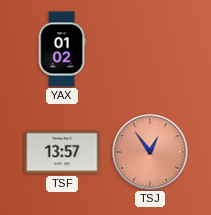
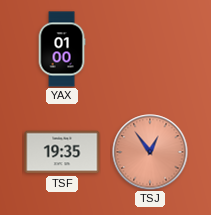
YAX: 01:02 -> 01:00
TSF: 13:57 -> 19:35
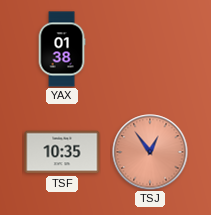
YAX: 01:00 -> 01:38
TSF: 19:35 -> 10:35
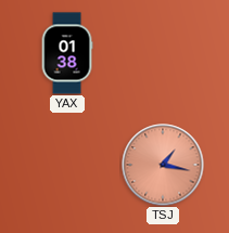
TSF: 10:35 -> none
TSJ: 12:54 -> 1:17
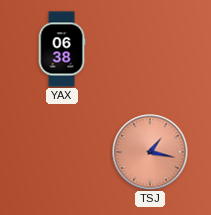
YAX: 01:38 -> 06:38
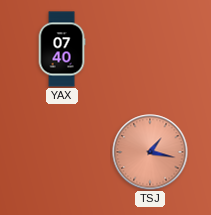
YAX: 06:38 -> 07:40
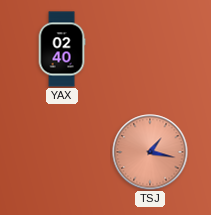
YAX: 07:40 -> 02:40
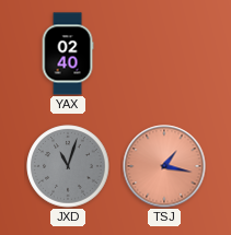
JXD: none -> 11:03
